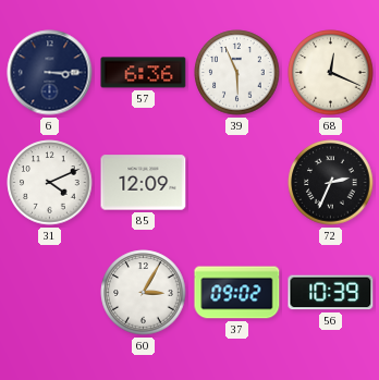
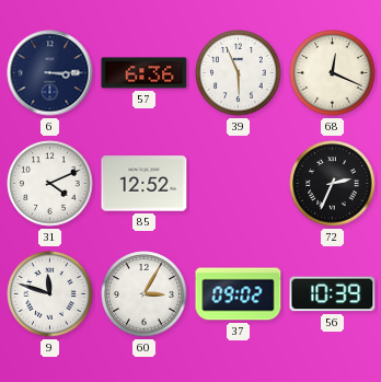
85: 12:09 -> 12:52
9: none -> 11:48
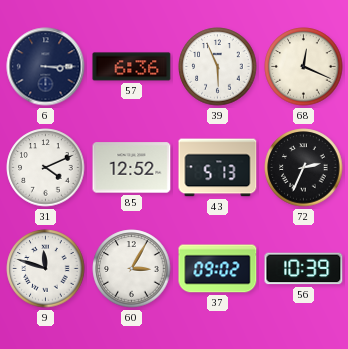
43: none -> 5:13
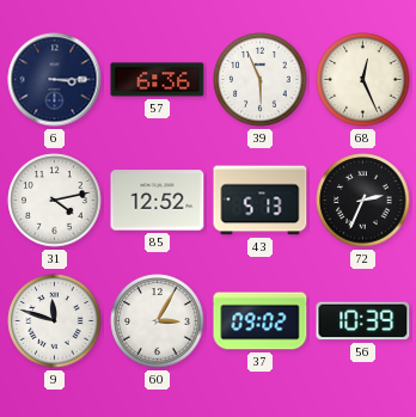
68: 12:19 -> 12:26
31: 4:11 -> 4:13
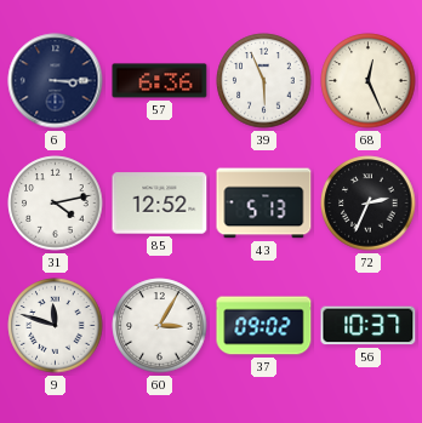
56: 10:39 -> 10:37
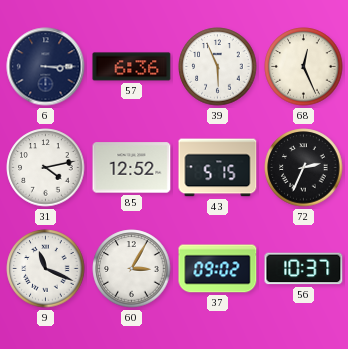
43: 5:13 -> 5:15
9: 11:48 -> 11:19
